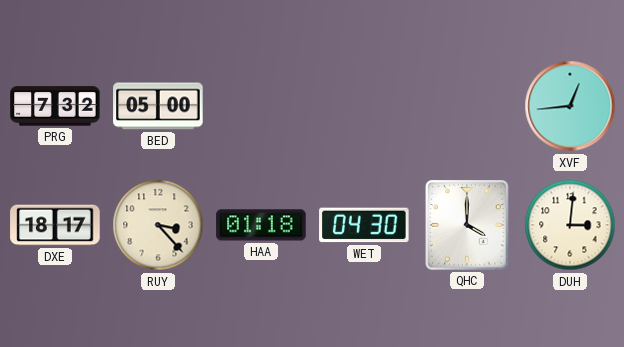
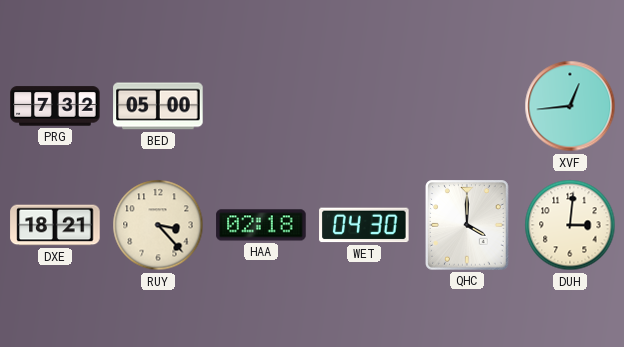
DXE: 18:17 -> 18:21
HAA: 01:18 -> 02:18
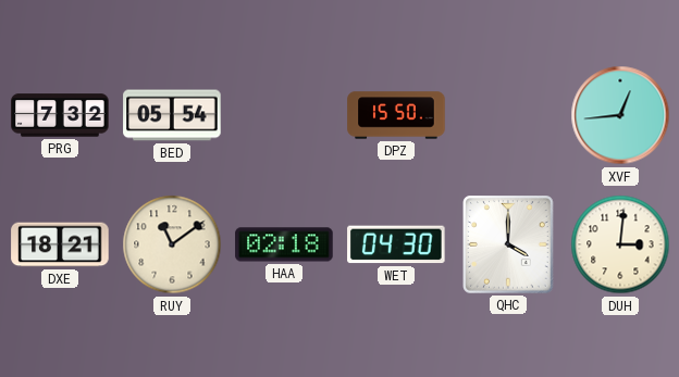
BED: 05:00 -> 05:54
DPZ: none -> 15:50
RUY: 3:23 -> 11:09
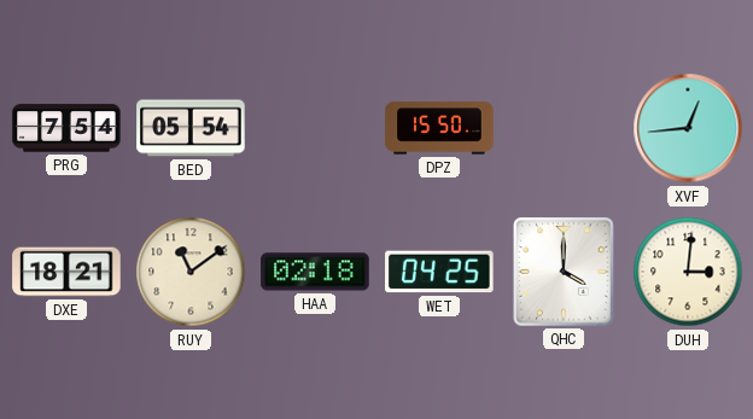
PRG: 7:32 -> 7:54
WET: 04:30 -> 04:25
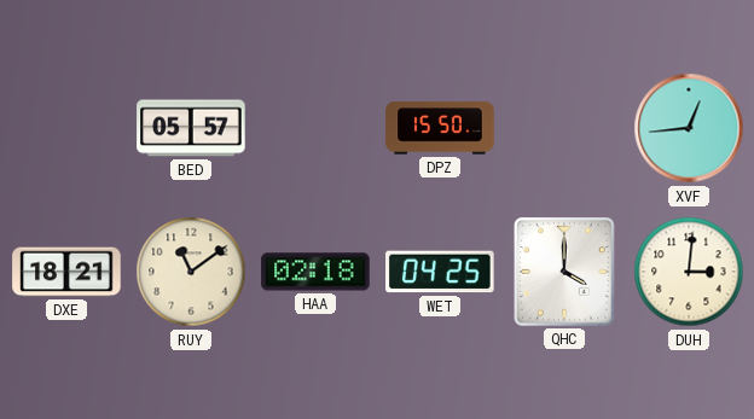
PRG: 7:54 -> none
BED: 05:54 -> 05:57
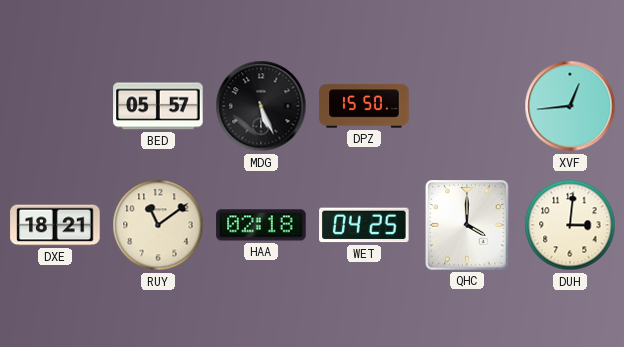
MDG: none -> 5:26
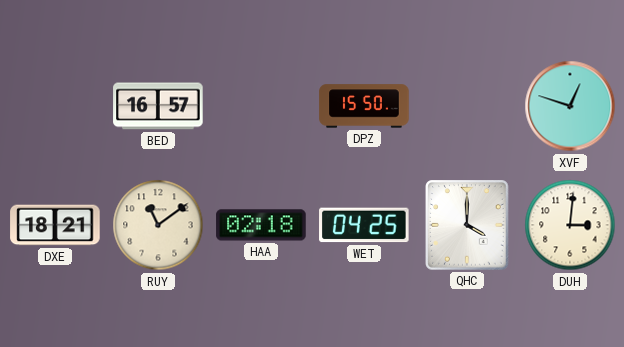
BED: 05:57 -> 16:57
MDG: 5:26 -> none
XVF: 12:44 -> 12:48
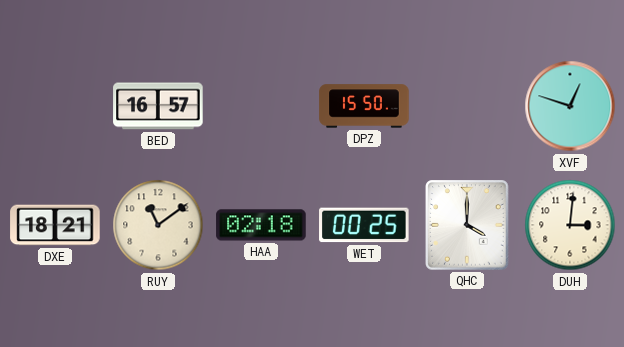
WET: 04:25 -> 00:25
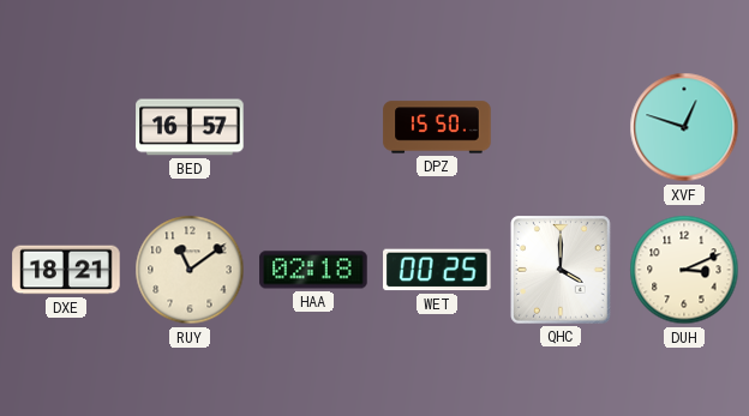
DUH: 3:01 -> 3:11
